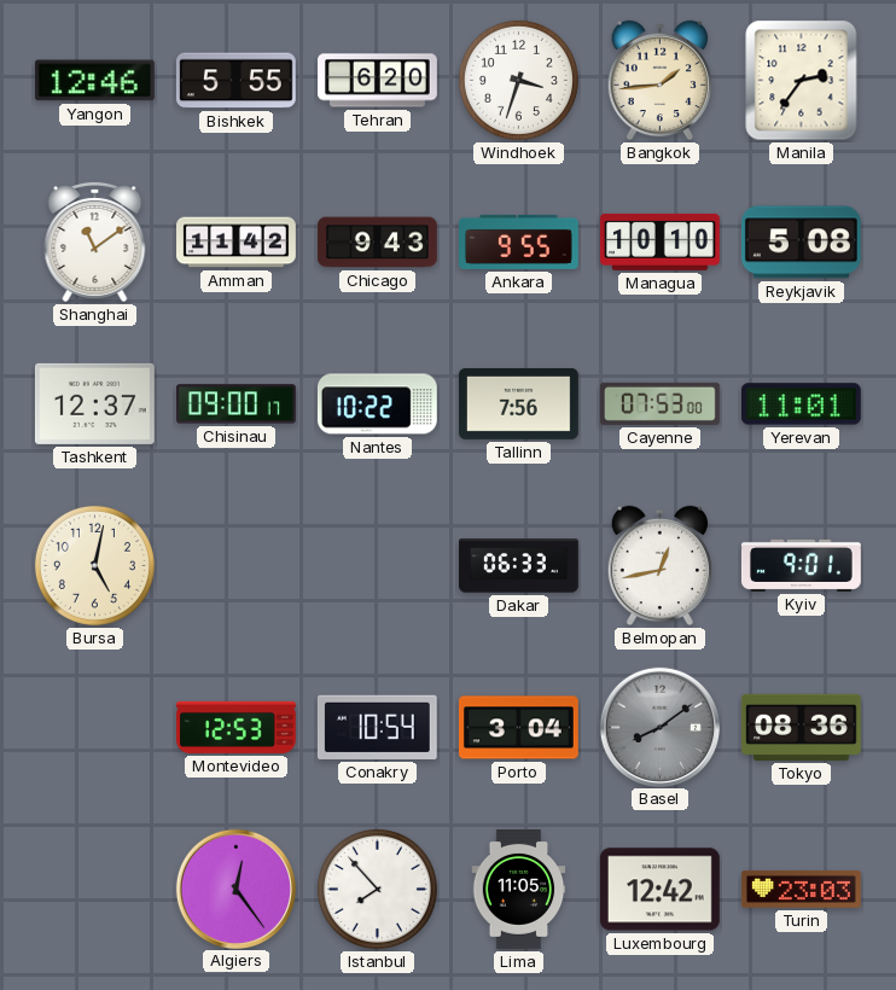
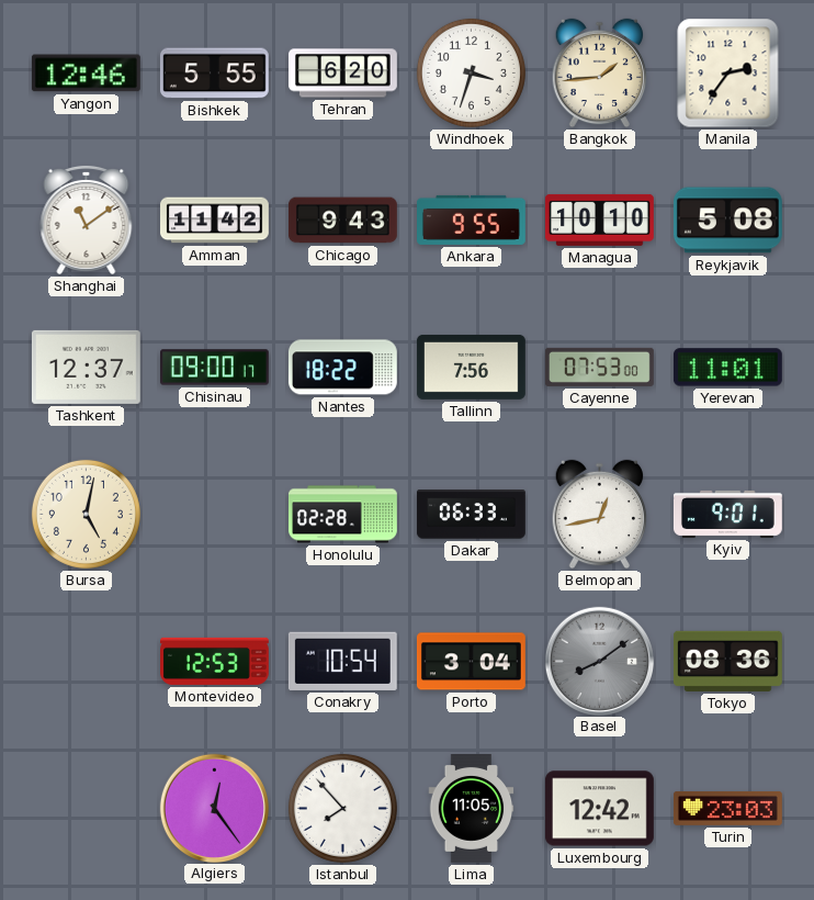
Nantes: 10:22 -> 18:22
Honolulu: none -> 02:28
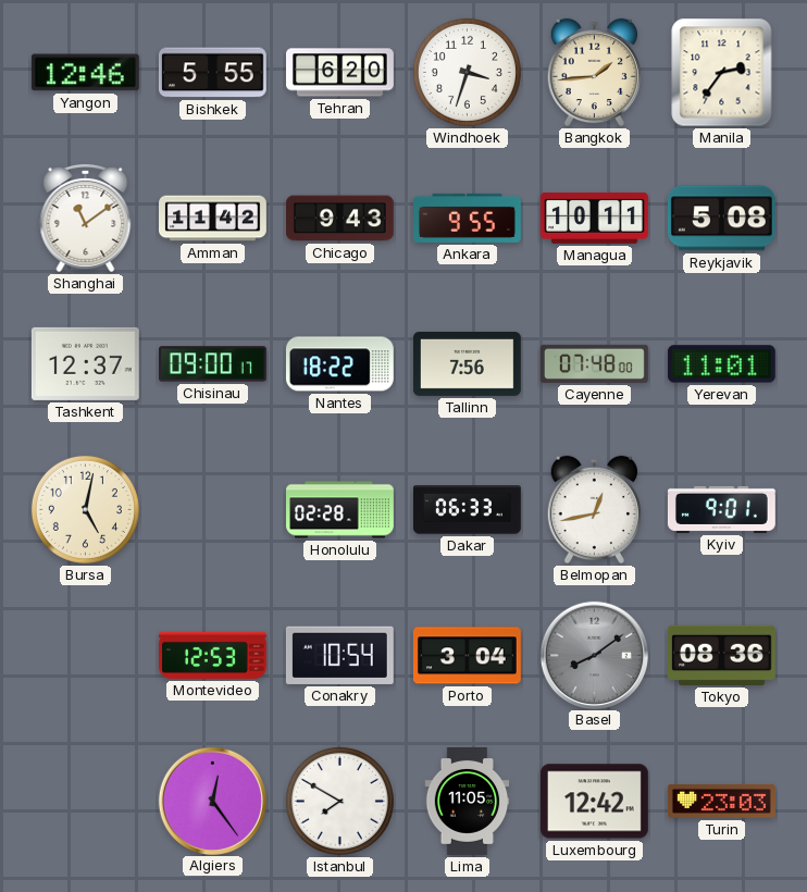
Managua: 10:10 -> 10:11
Cayenne: 07:53 -> 07:48
Istanbul: 7:53 -> 7:50
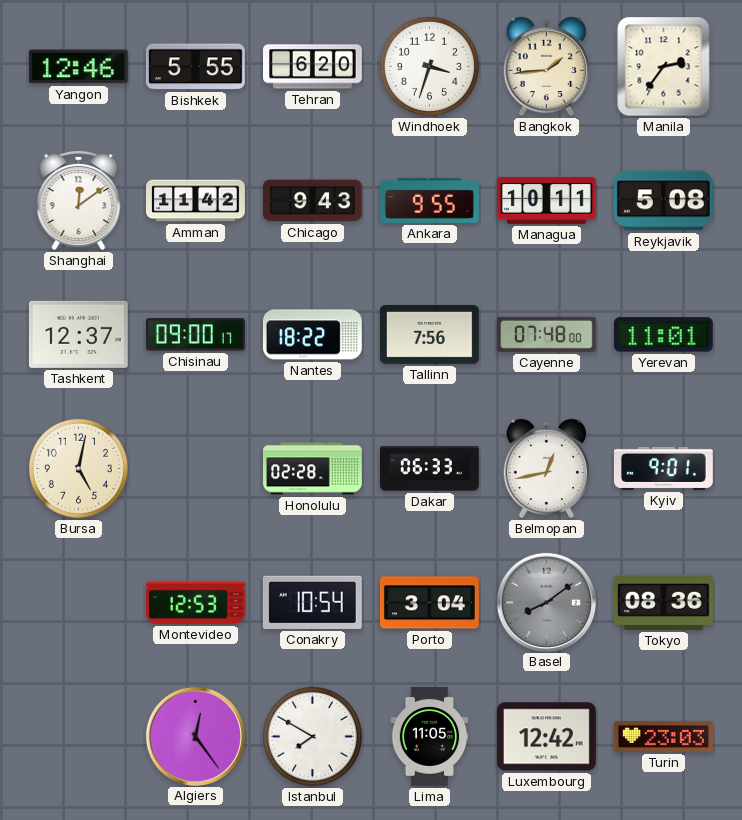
Shanghai: 11:09 -> 12:09
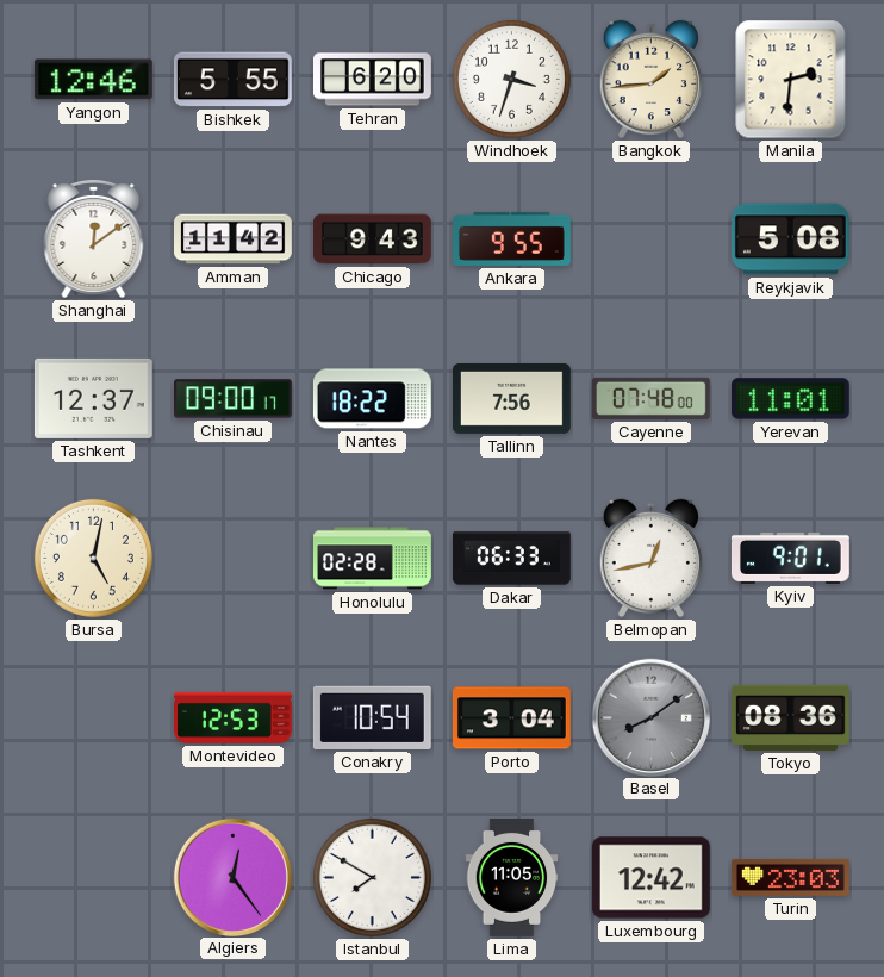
Manila: 2:36 -> 2:31
Managua: 10:11 -> none
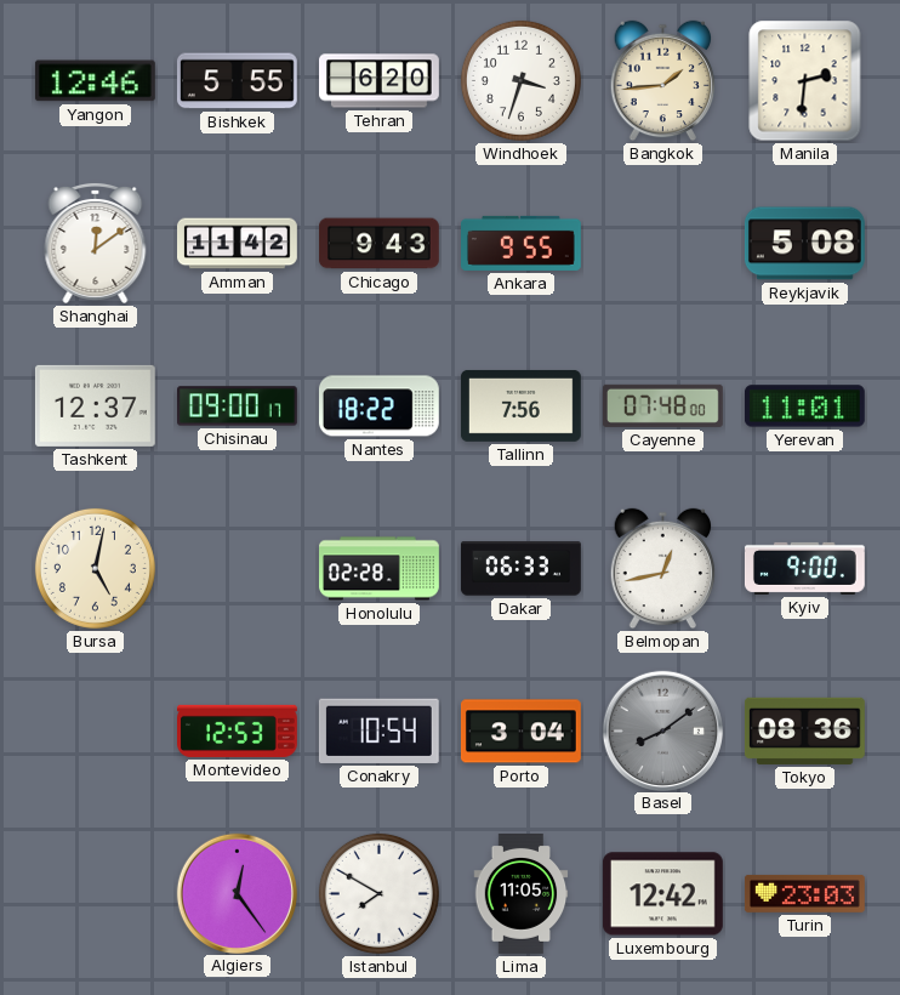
Kyiv: 9:01 -> 9:00
